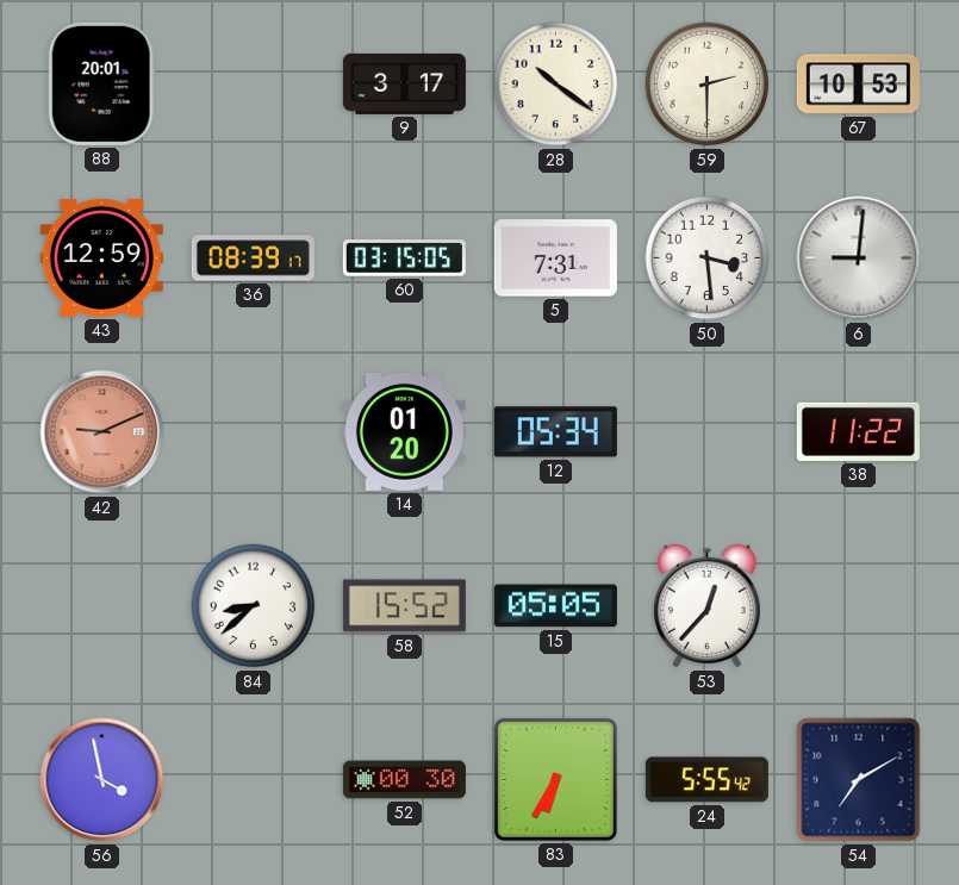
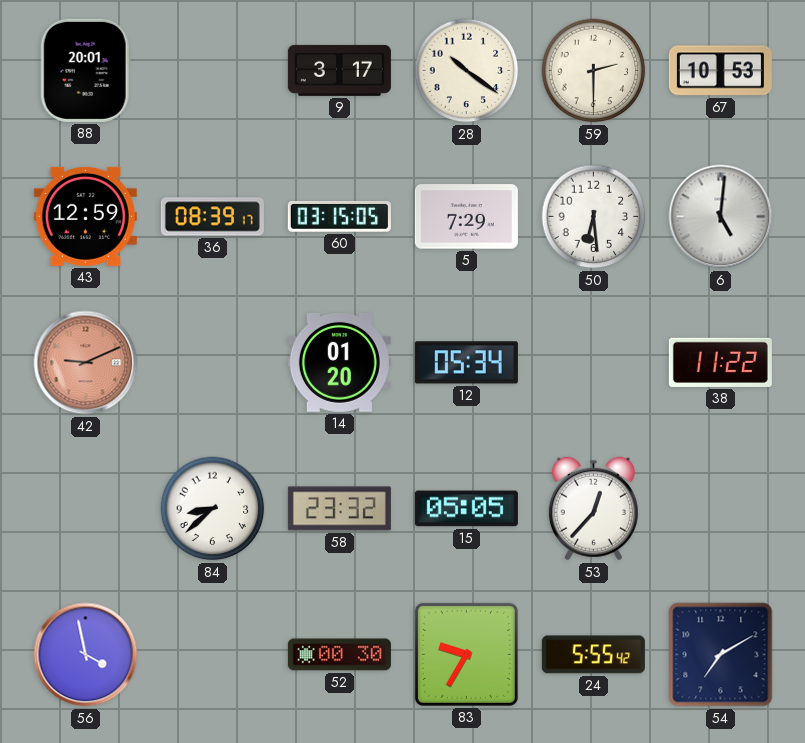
5: 7:31 -> 7:29
50: 3:29 -> 6:29
6: 9:01 -> 5:01
58: 15:52 -> 23:32
83: 6:35 -> 9:35
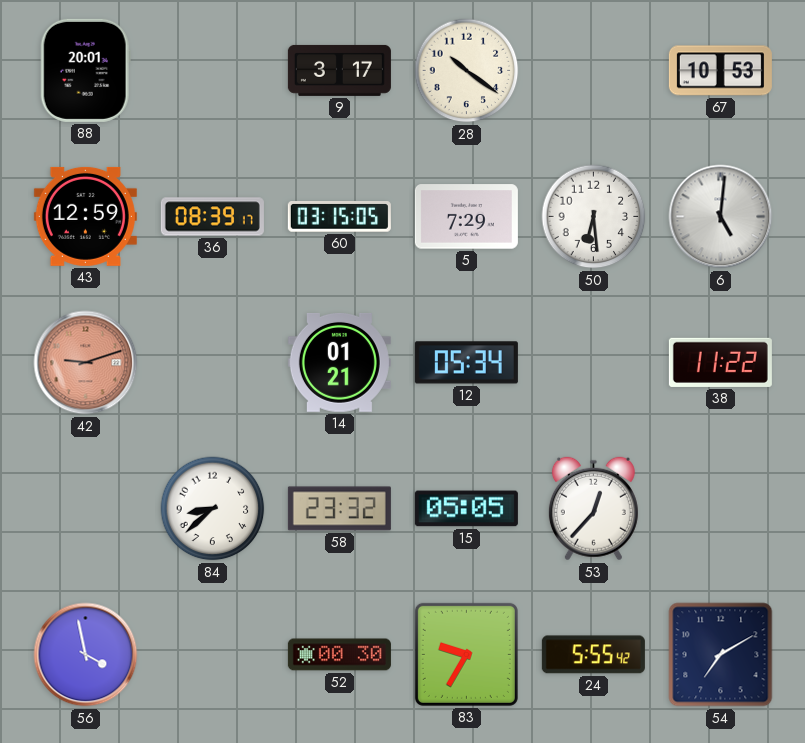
59: 2:30 -> none
42: 9:11 -> 9:12
14: 01:20 -> 01:21
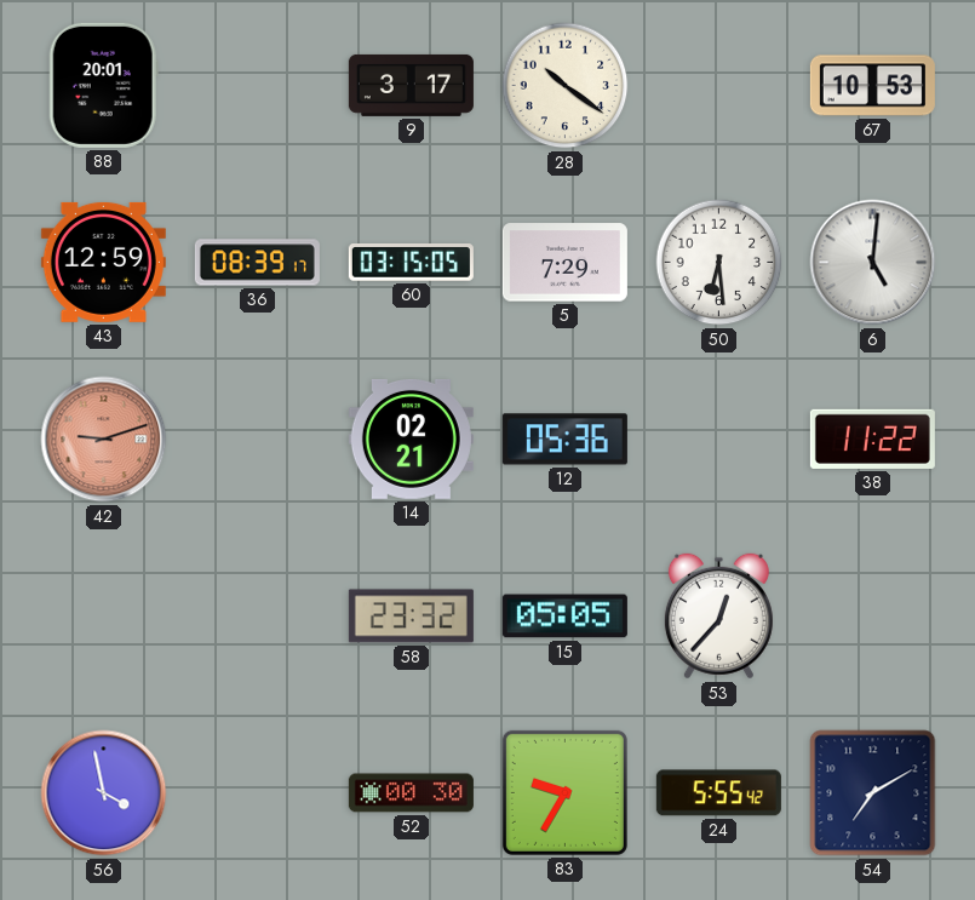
14: 01:21 -> 02:21
12: 05:34 -> 05:36
84: 8:38 -> none
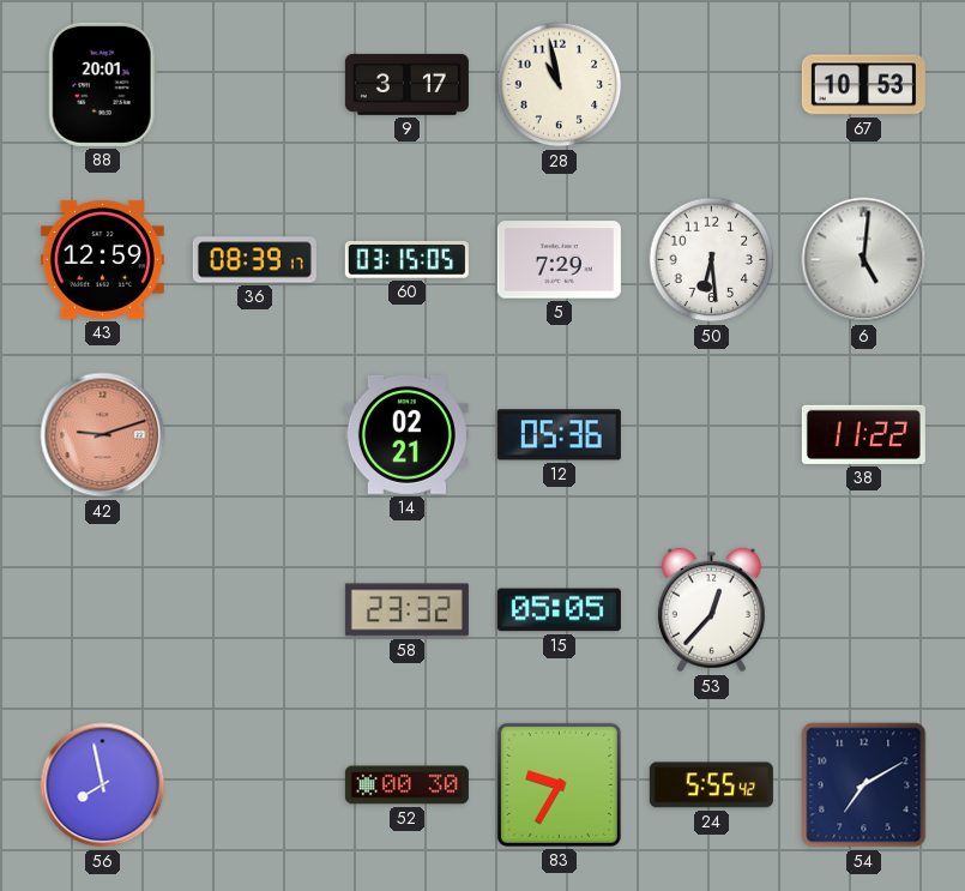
28: 10:21 -> 10:58
56: 3:58 -> 7:58
